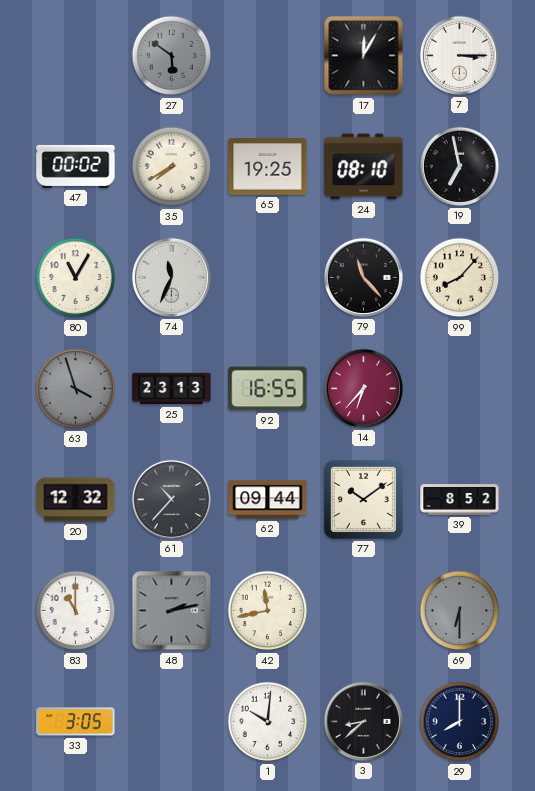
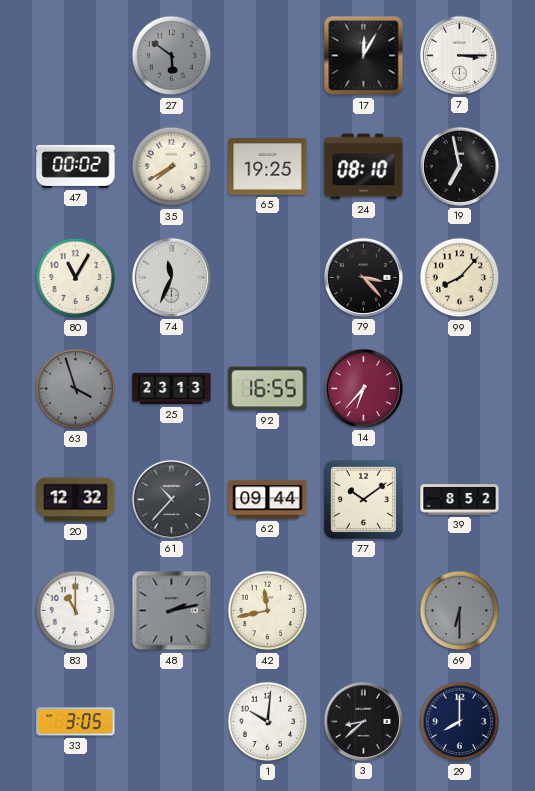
79: 11:23 -> 3:23
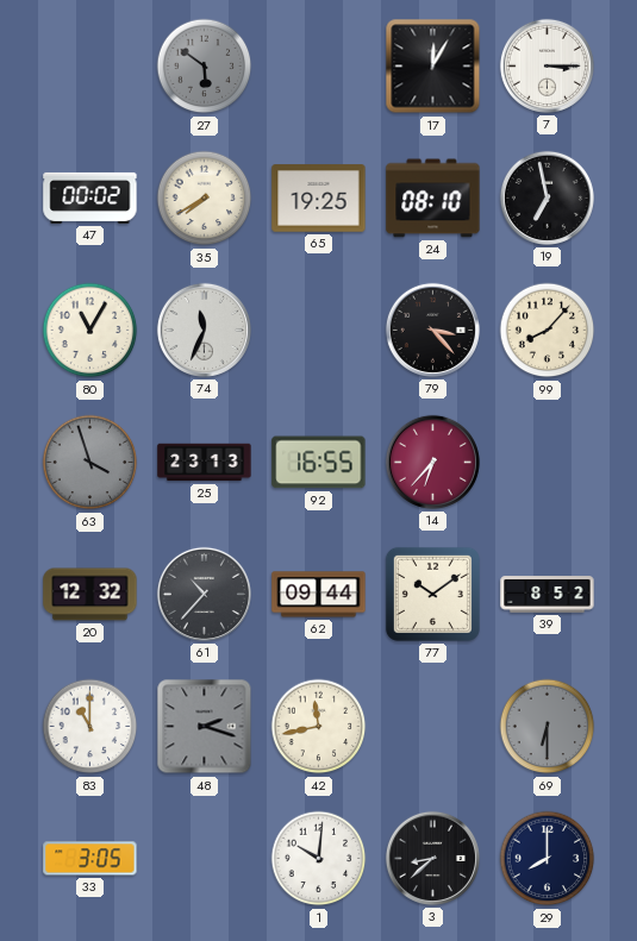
48: 2:13 -> 2:18
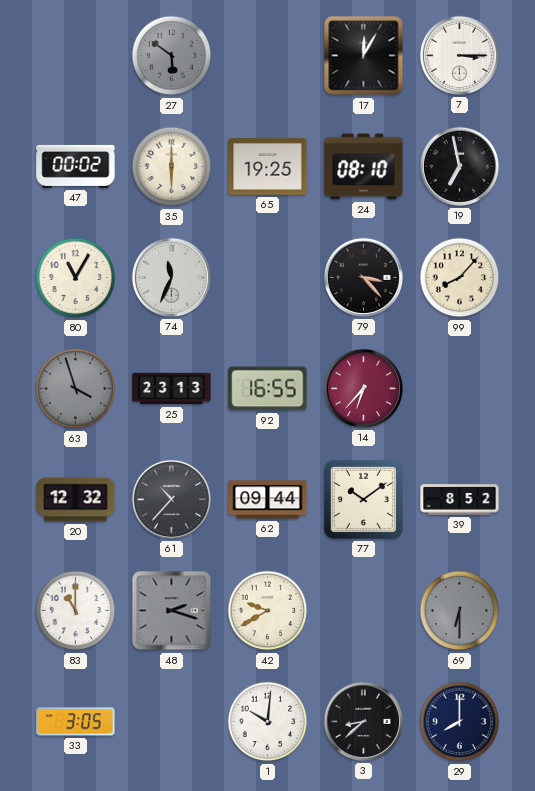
35: 7:40 -> 6:00
42: 11:43 -> 9:40
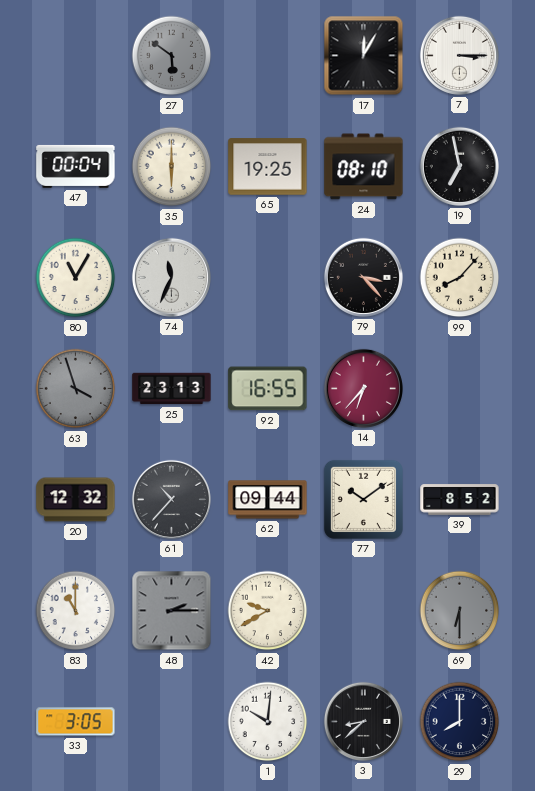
47: 00:02 -> 00:04
48: 2:18 -> 2:15
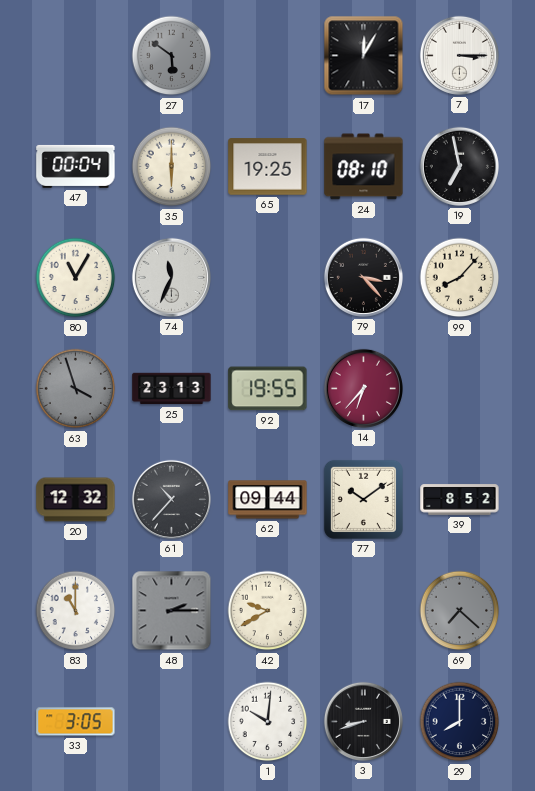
92: 16:55 -> 19:55
69: 6:30 -> 7:22
3: 8:38 -> 8:42
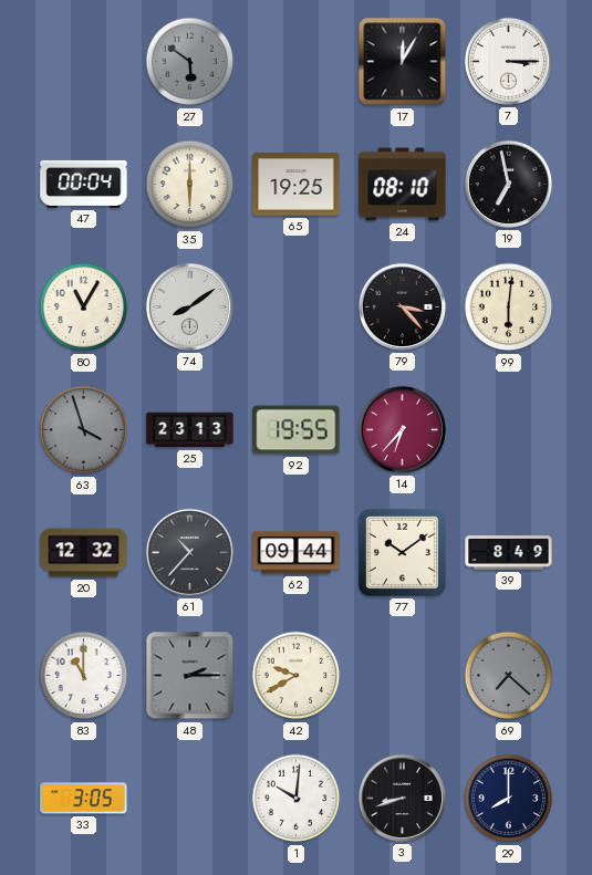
74: 11:34 -> 8:09
99: 8:07 -> 6:01
39: 8:52 -> 8:49
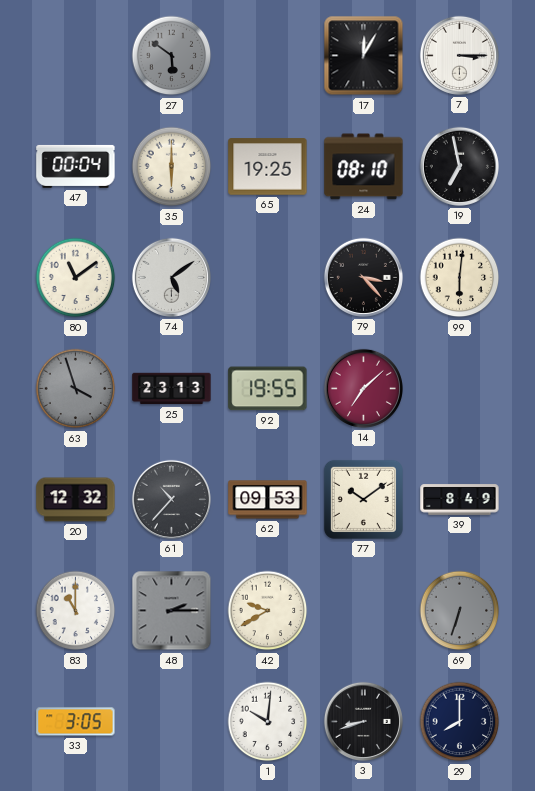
80: 11:05 -> 11:09
74: 8:09 -> 5:09
14: 6:37 -> 7:08
62: 09:44 -> 09:53
69: 7:22 -> 6:33
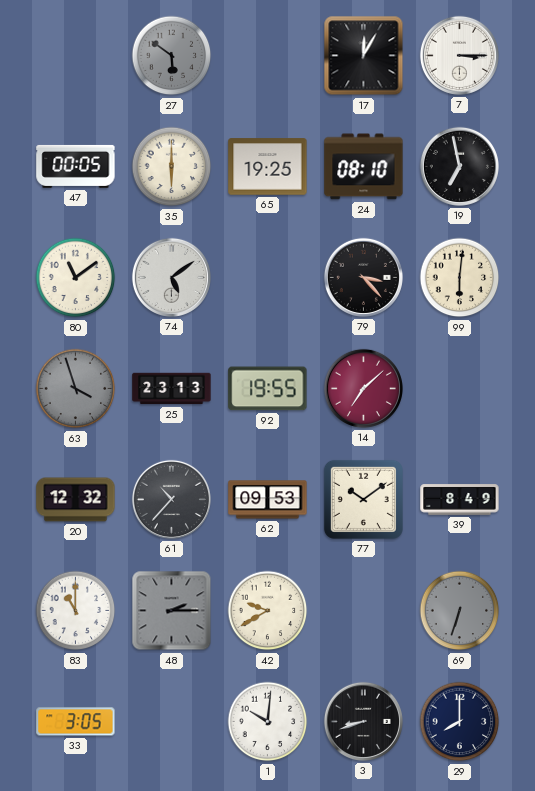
47: 00:04 -> 00:05
